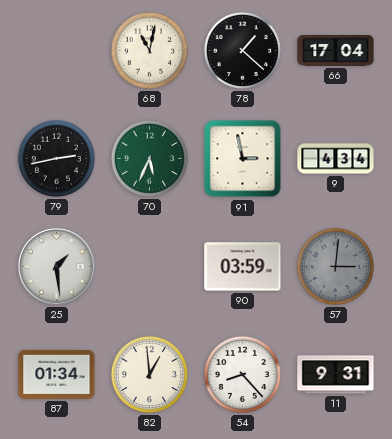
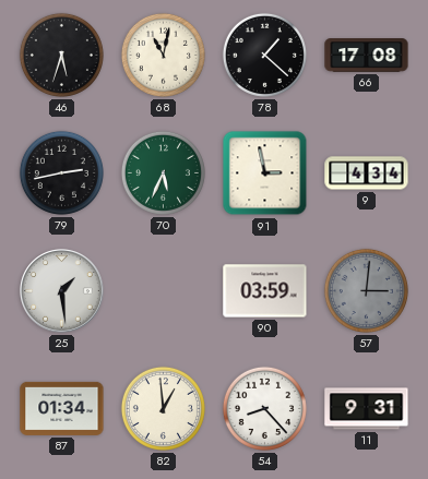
46: none -> 5:33
66: 17:04 -> 17:08
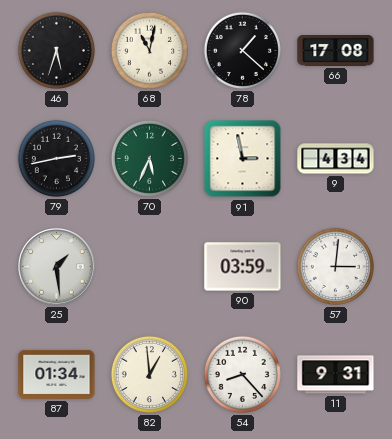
57 dial: grey -> white
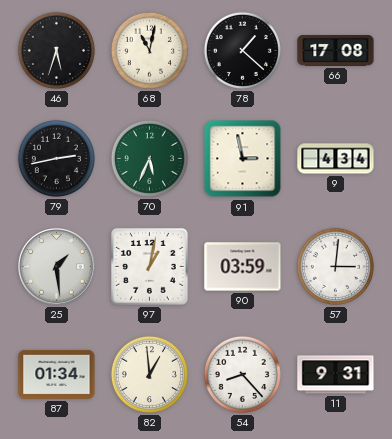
97: none -> 1:02
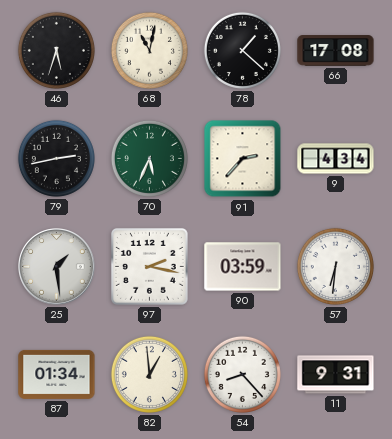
91: 2:58 -> 2:37
97: 1:02 -> 2:17
57: 3:01 -> 6:31
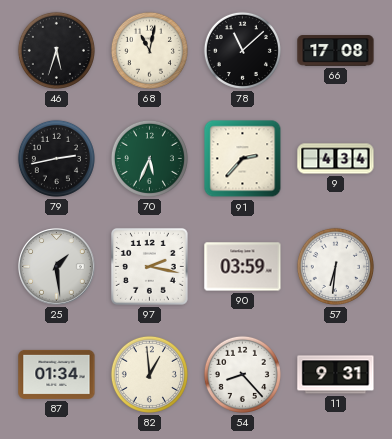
78: 1:22 -> 11:08
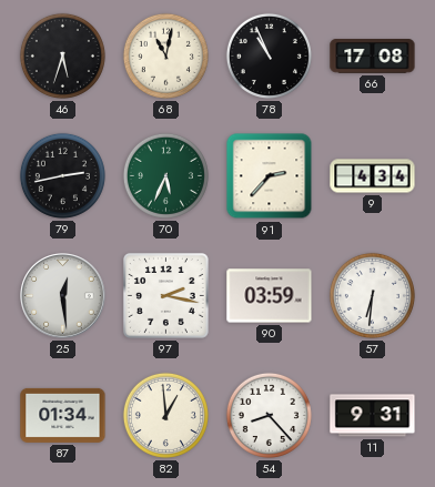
78: 11:08 -> 10:56
25: 1:29 -> 12:29
